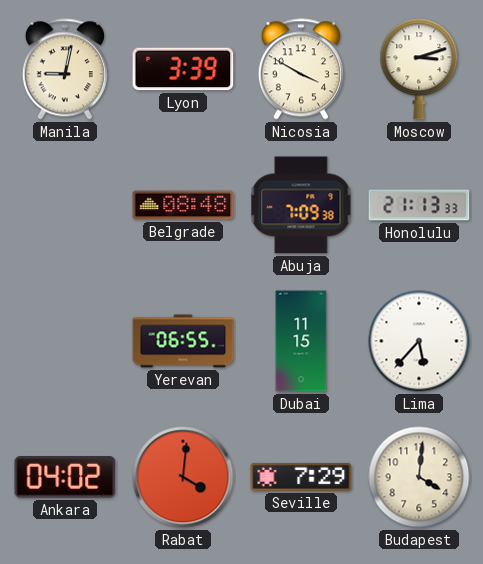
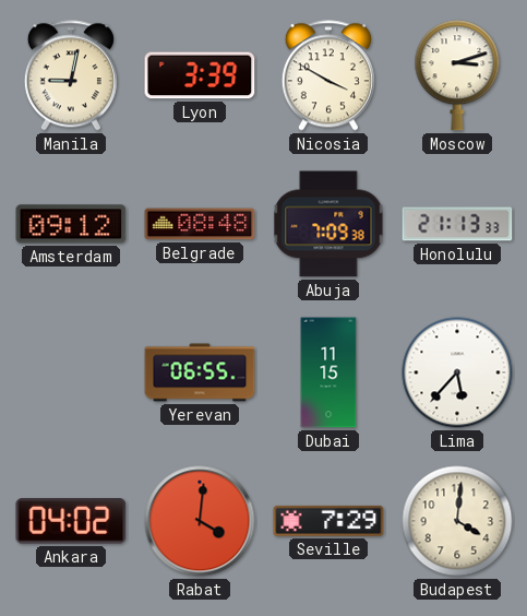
Amsterdam: none -> 09:12
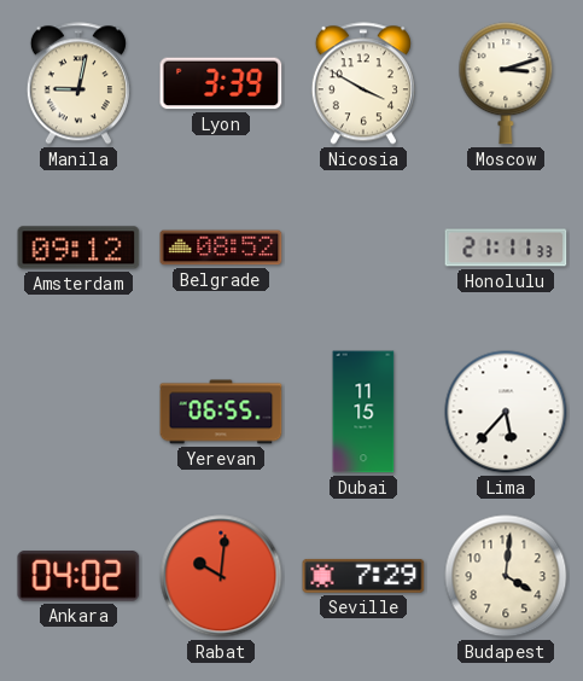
Belgrade: 08:48 -> 08:52
Abuja: 7:09 -> none
Honolulu: 21:13 -> 21:11
Rabat: 4:01 -> 10:01
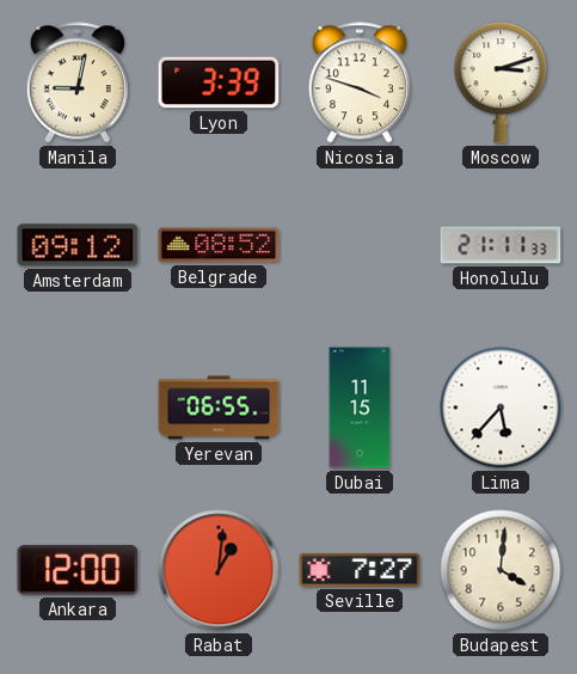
Nicosia: 3:50 -> 3:48
Ankara: 04:02 -> 12:00
Rabat: 10:01 -> 1:01
Seville: 7:29 -> 7:27
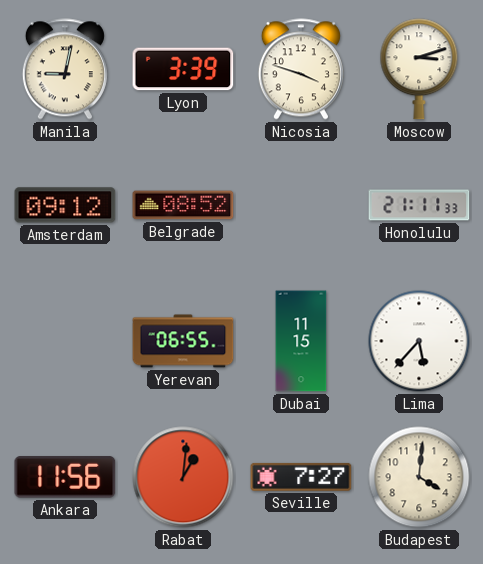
Ankara: 12:00 -> 11:56
